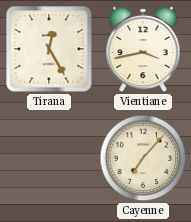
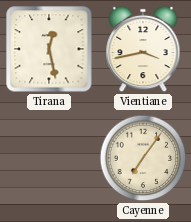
Tirana: 12:25 -> 12:28
Cayenne: 7:07 -> 7:06
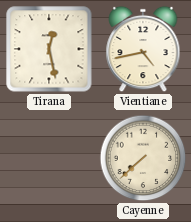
Vientiane: 3:43 -> 4:43
Cayenne: 7:06 -> 7:38
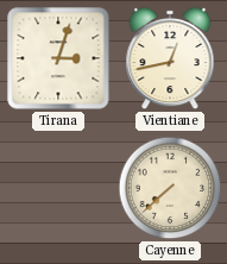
Tirana: 12:28 -> 3:03
Vientiane: 4:43 -> 12:43
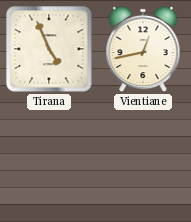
Tirana: 3:03 -> 4:56
Cayenne: 7:38 -> none
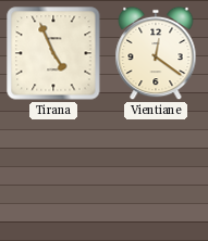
Vientiane: 12:43 -> 12:21
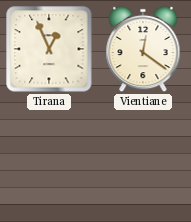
Tirana: 4:56 -> 12:56
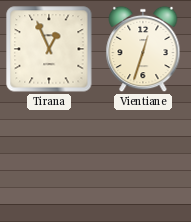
Vientiane: 12:21 -> 12:33
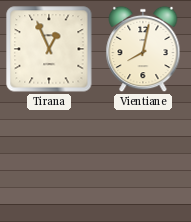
Vientiane: 12:33 -> 8:02
